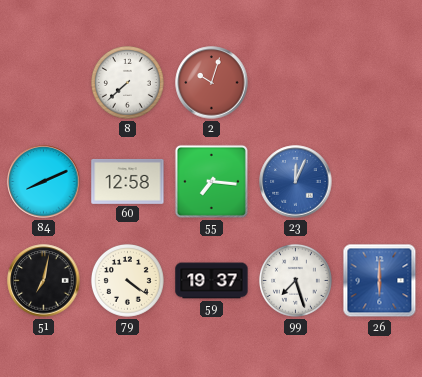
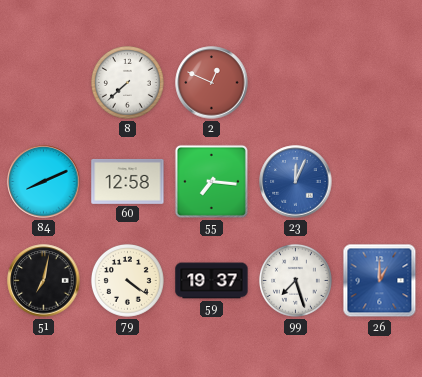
2: 10:03 -> 12:49
26: 6:00 -> 1:00
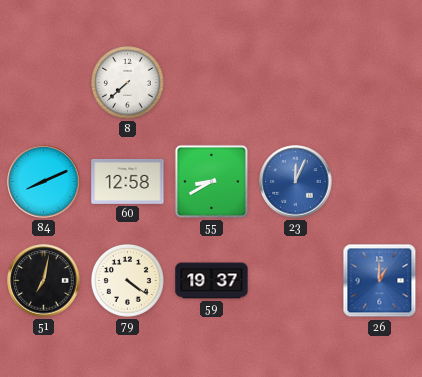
2: 12:49 -> none
55: 7:16 -> 8:40
99: 7:27 -> none
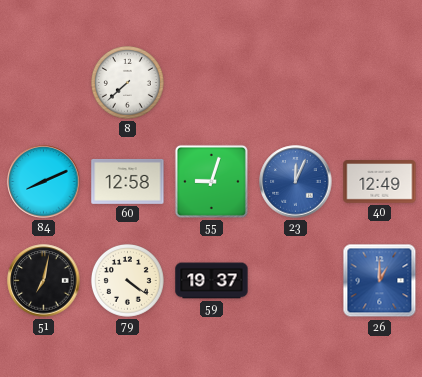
55: 8:40 -> 9:03
40: none -> 12:49
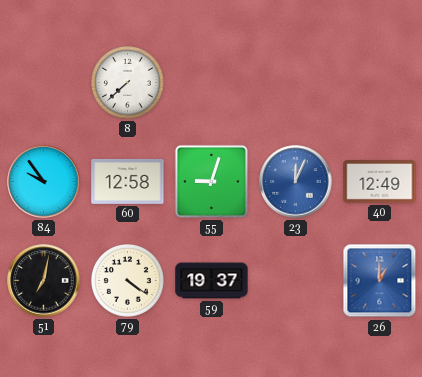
84: 8:11 -> 9:54
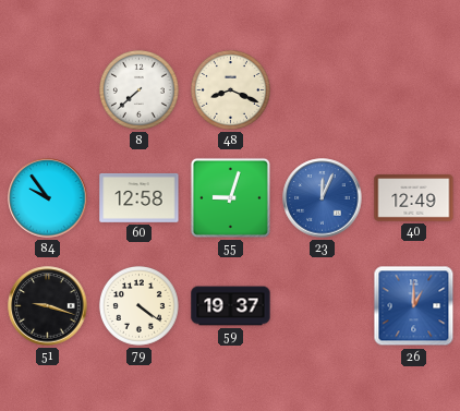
48: none -> 8:19
51: 7:02 -> 9:18
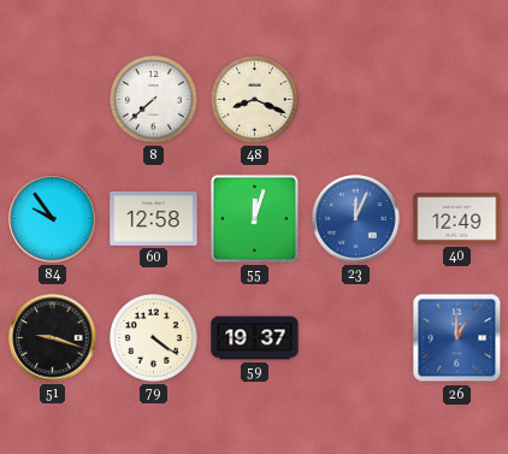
55: 9:03 -> 12:03
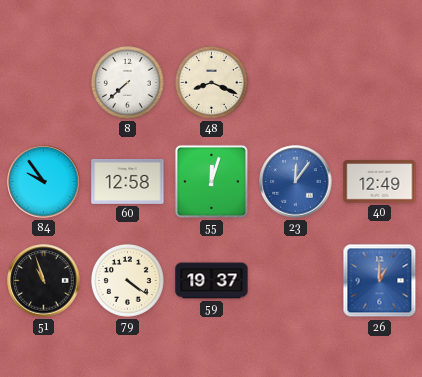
23: 12:04 -> 12:06
51: 9:18 -> 10:57
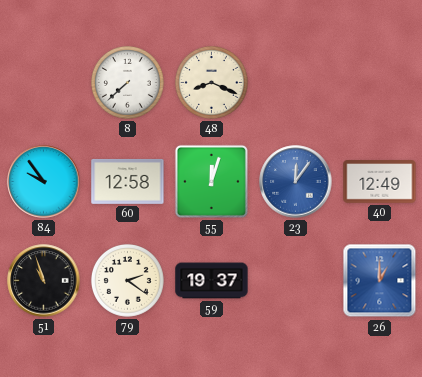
79: 4:21 -> 2:21
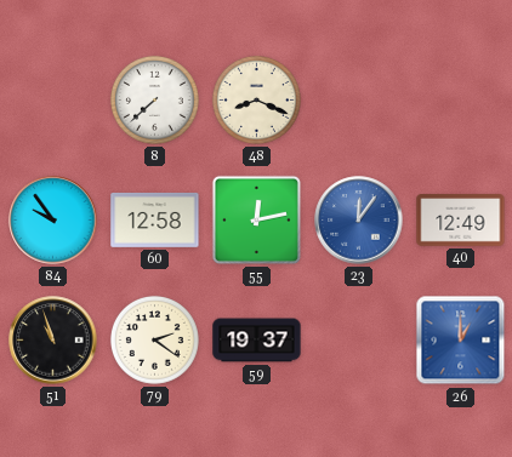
55: 12:03 -> 12:13
